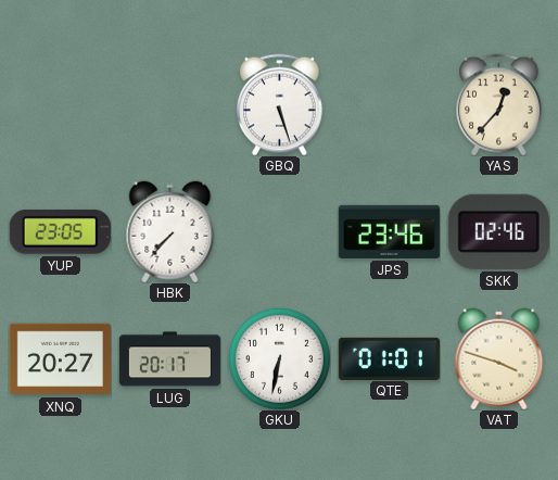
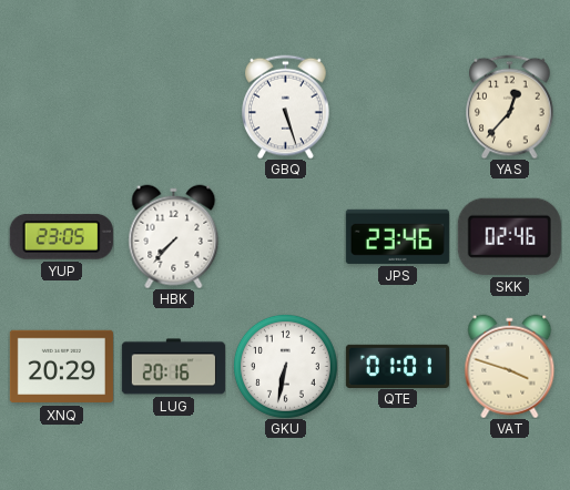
XNQ: 20:27 -> 20:29
LUG: 20:17 -> 20:16
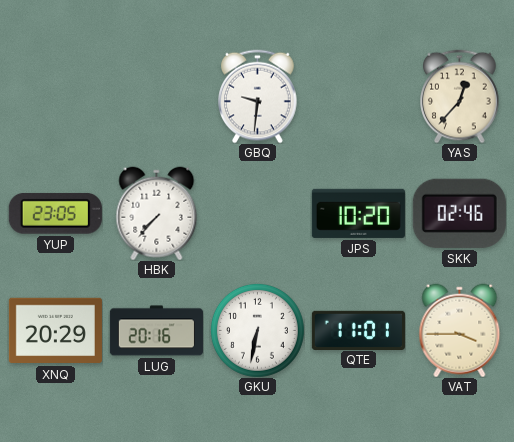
GBQ: 5:27 -> 9:31
JPS: 23:46 -> 10:20
QTE: 01:01 -> 11:01
VAT: 3:48 -> 3:45
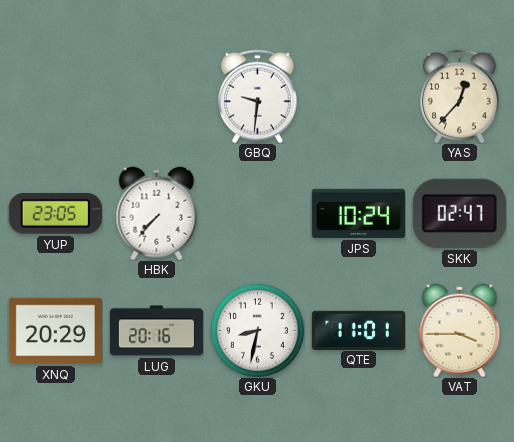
JPS: 10:20 -> 10:24
SKK: 02:46 -> 02:47
GKU: 6:32 -> 8:32
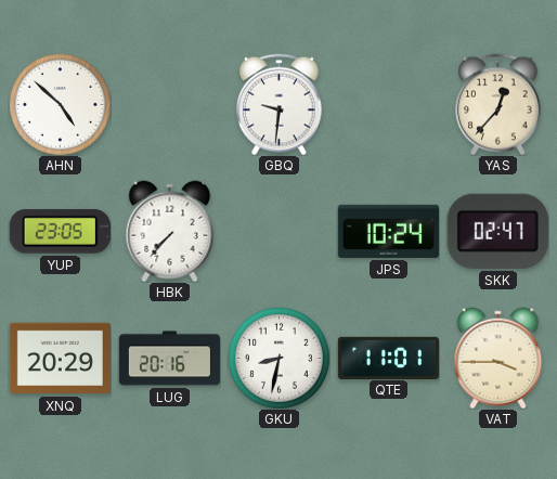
AHN: none -> 4:52
